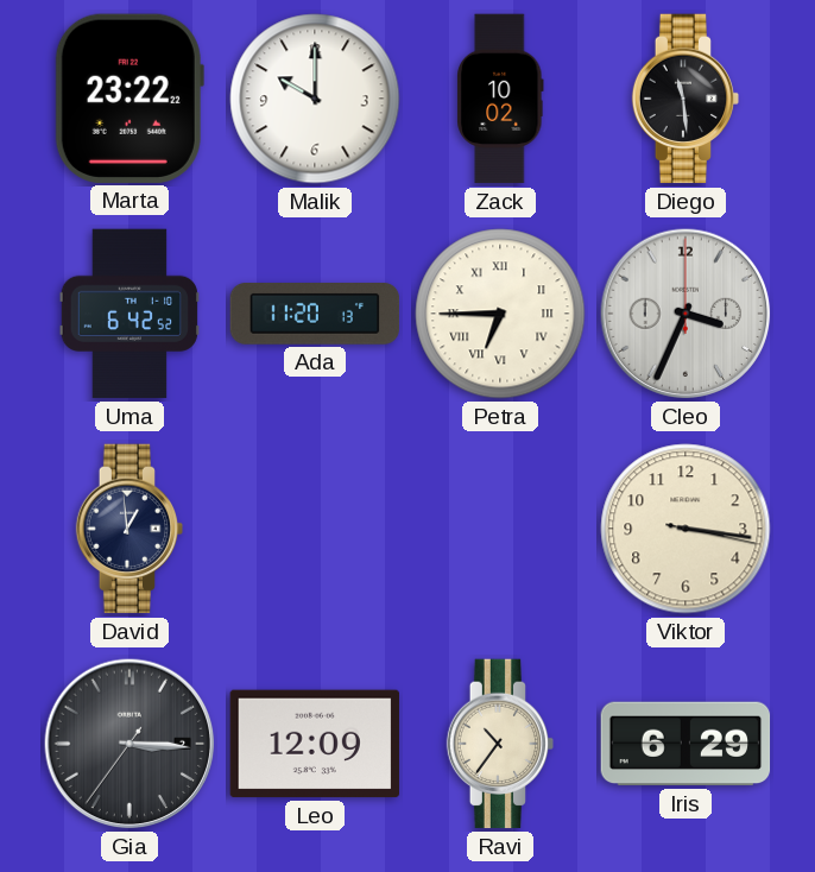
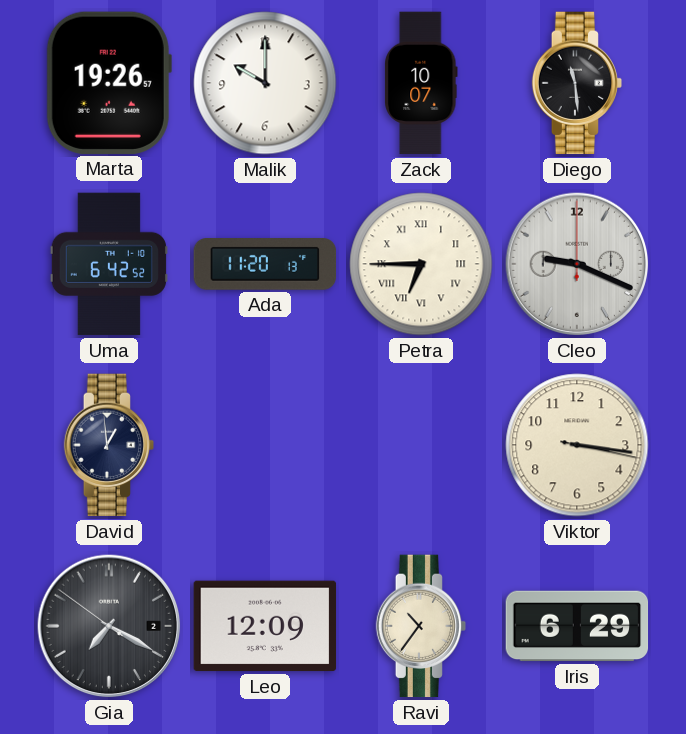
Marta: 23:22 -> 19:26
Zack: 10:02 -> 10:07
Cleo: 3:34 -> 9:19
Gia: 3:15 -> 7:19
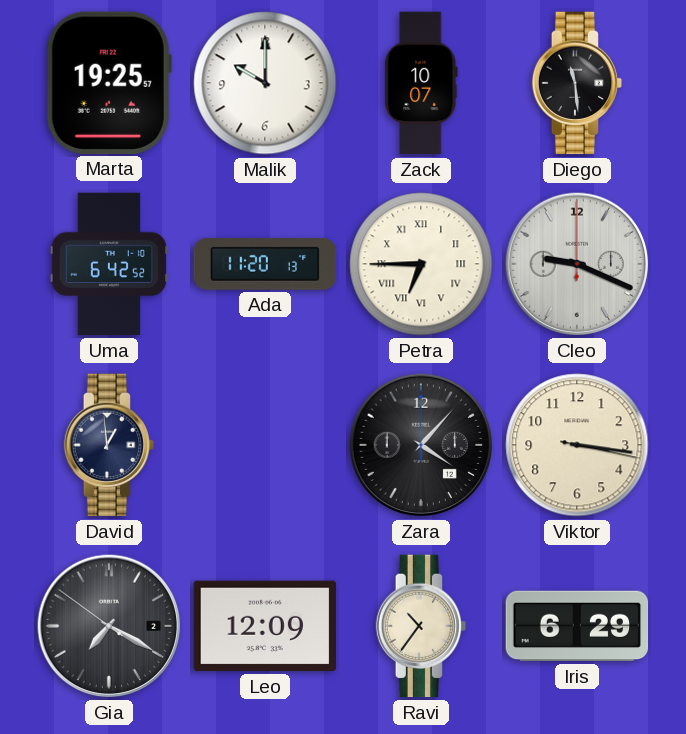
Marta: 19:26 -> 19:25
Zara: none -> 4:07
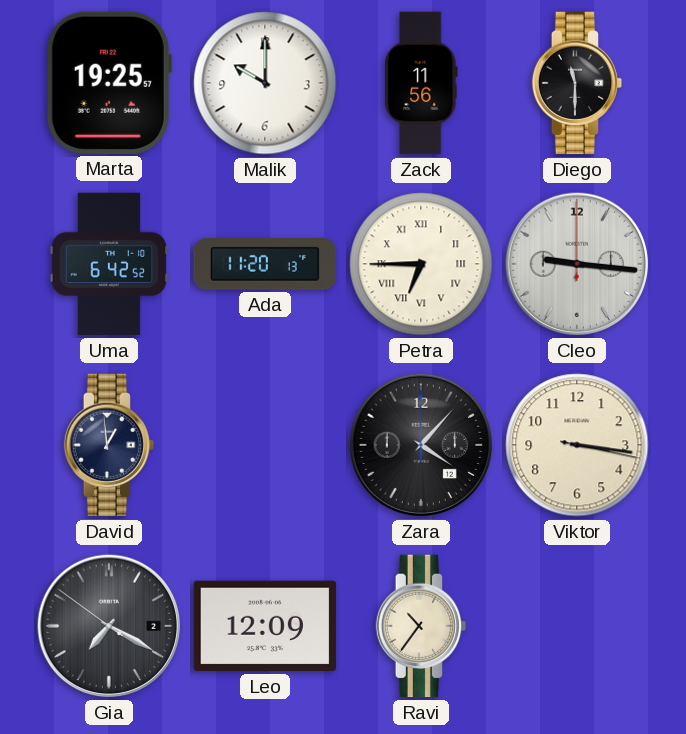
Zack: 10:07 -> 11:56
Diego: 11:29 -> 11:30
Cleo: 9:19 -> 9:16
Iris: 6:29 -> none
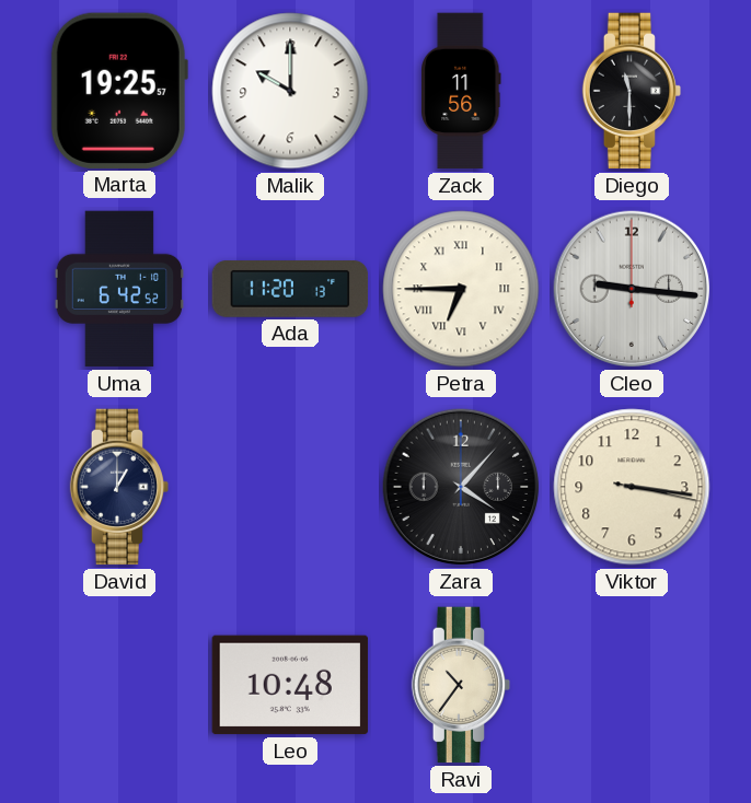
David: 12:59 -> 1:00
Gia: 7:19 -> none
Leo: 12:09 -> 10:48
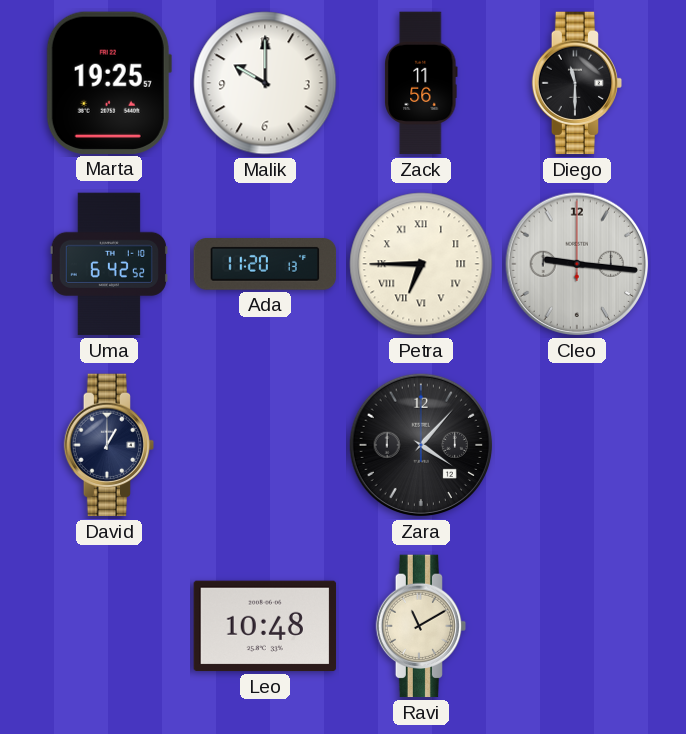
Viktor: 3:16 -> none
Ravi: 10:36 -> 11:10
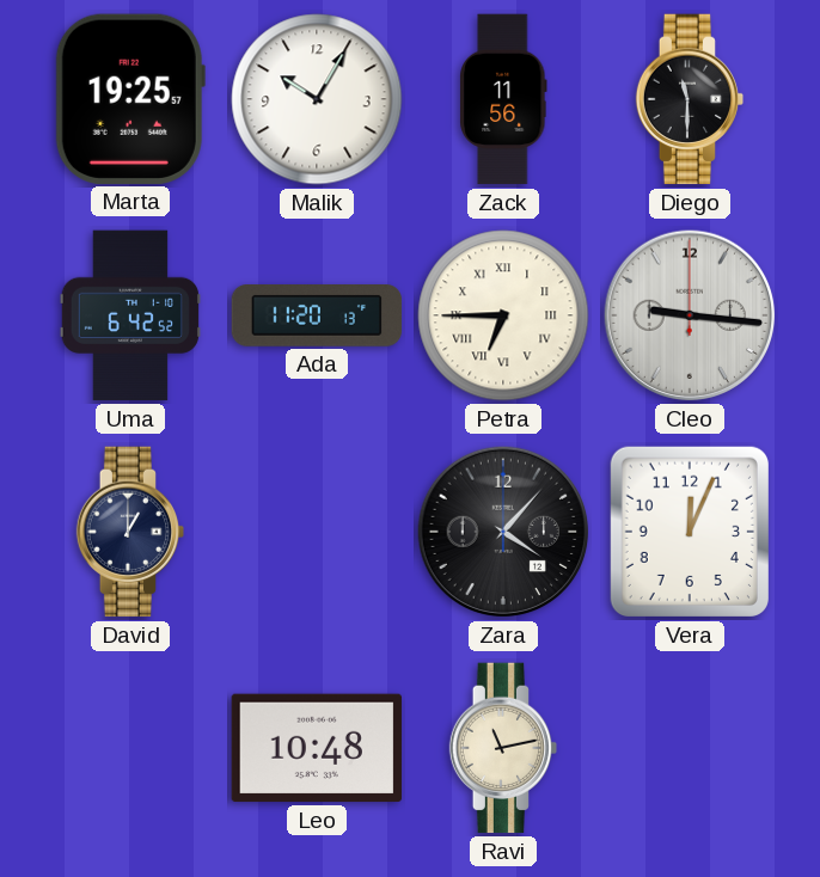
Malik: 10:00 -> 10:05
Vera: none -> 12:04
Ravi: 11:10 -> 11:13
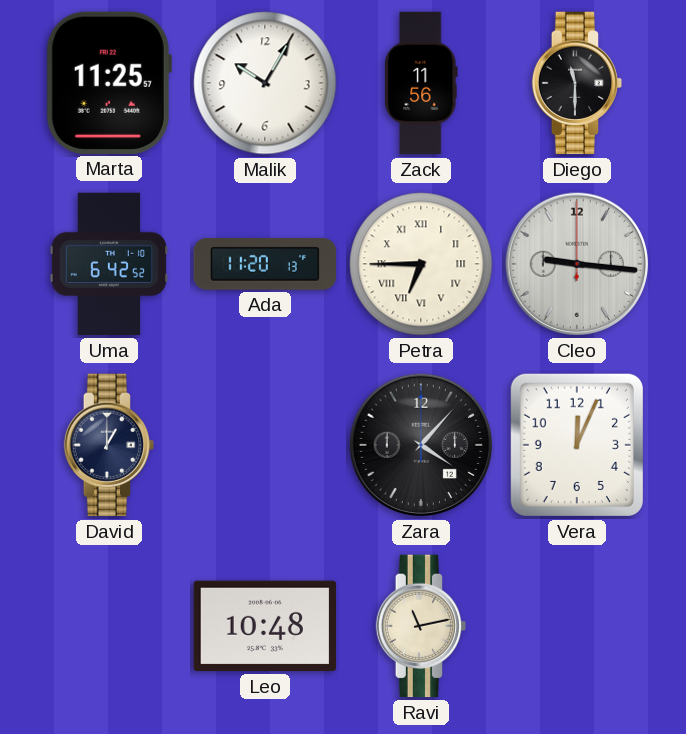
Marta: 19:25 -> 11:25
